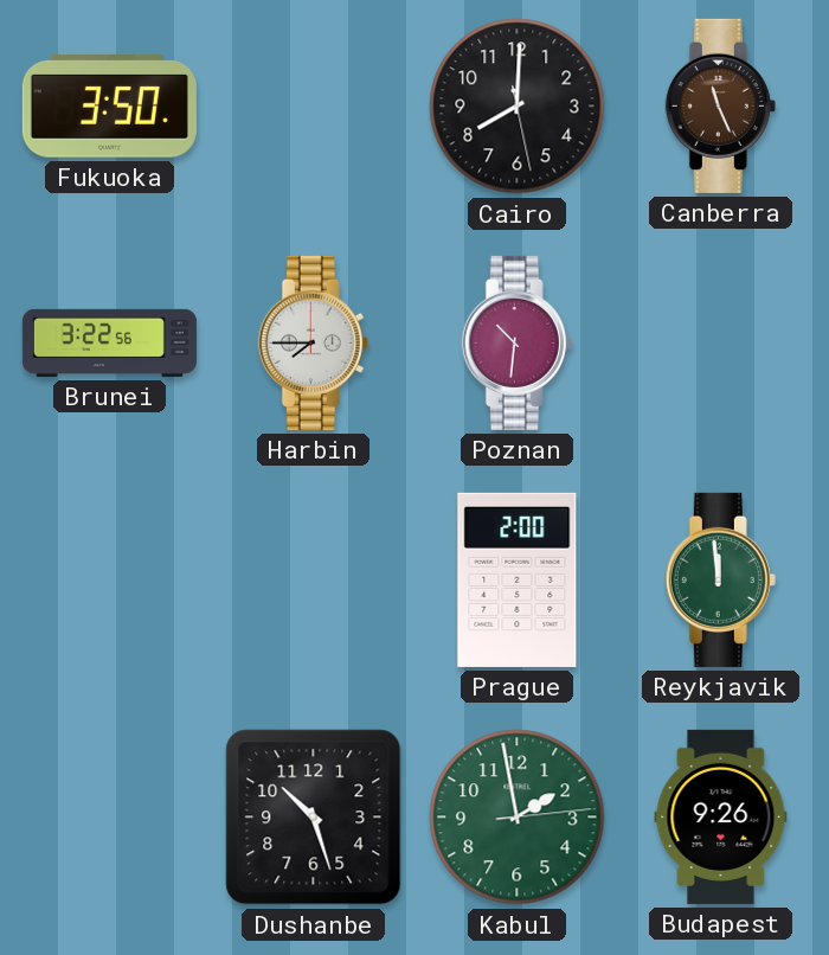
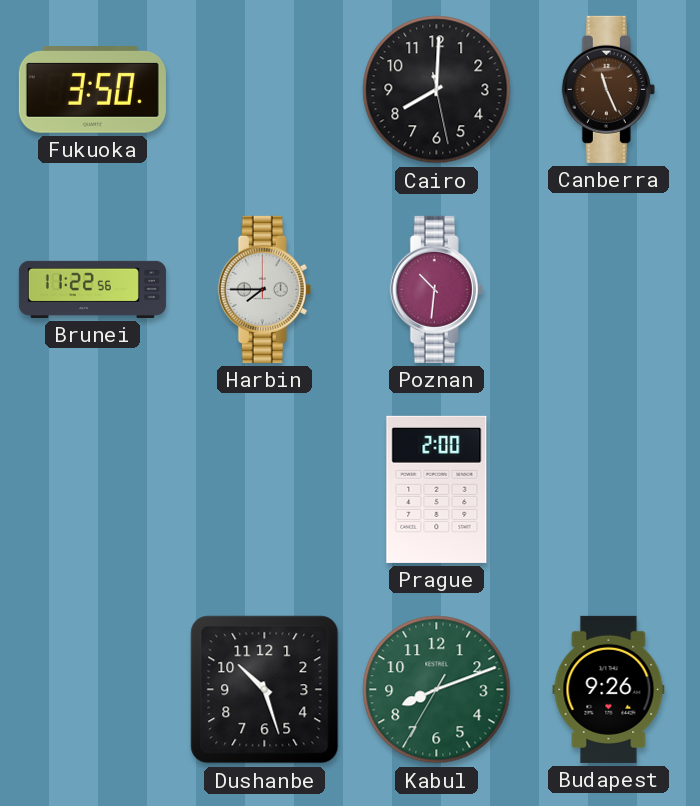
Brunei: 3:22 -> 11:22
Reykjavik: 11:59 -> none
Kabul: 1:58 -> 8:11
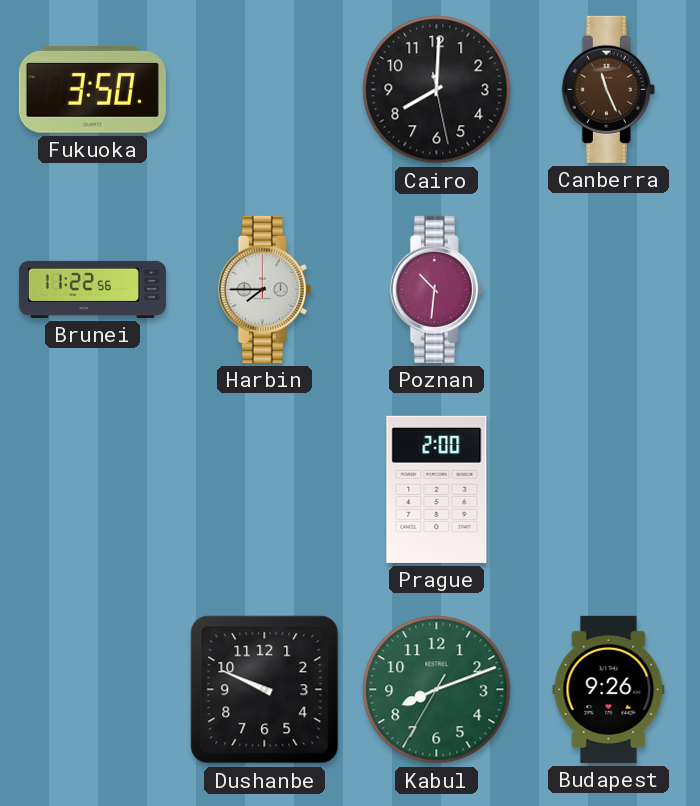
Dushanbe: 10:27 -> 9:49
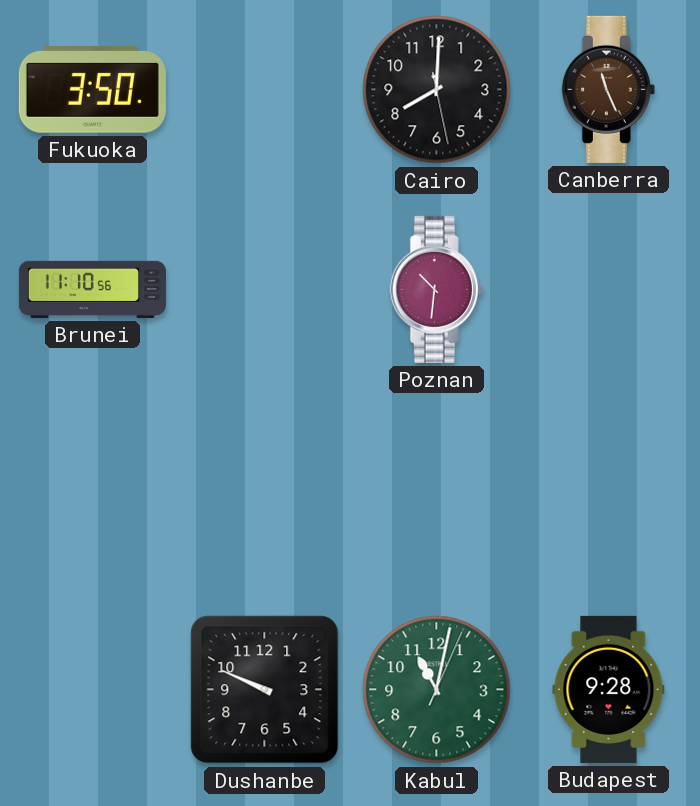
Brunei: 11:22 -> 11:10
Harbin: 7:45 -> none
Prague: 2:00 -> none
Kabul: 8:11 -> 11:02
Budapest: 9:26 -> 9:28
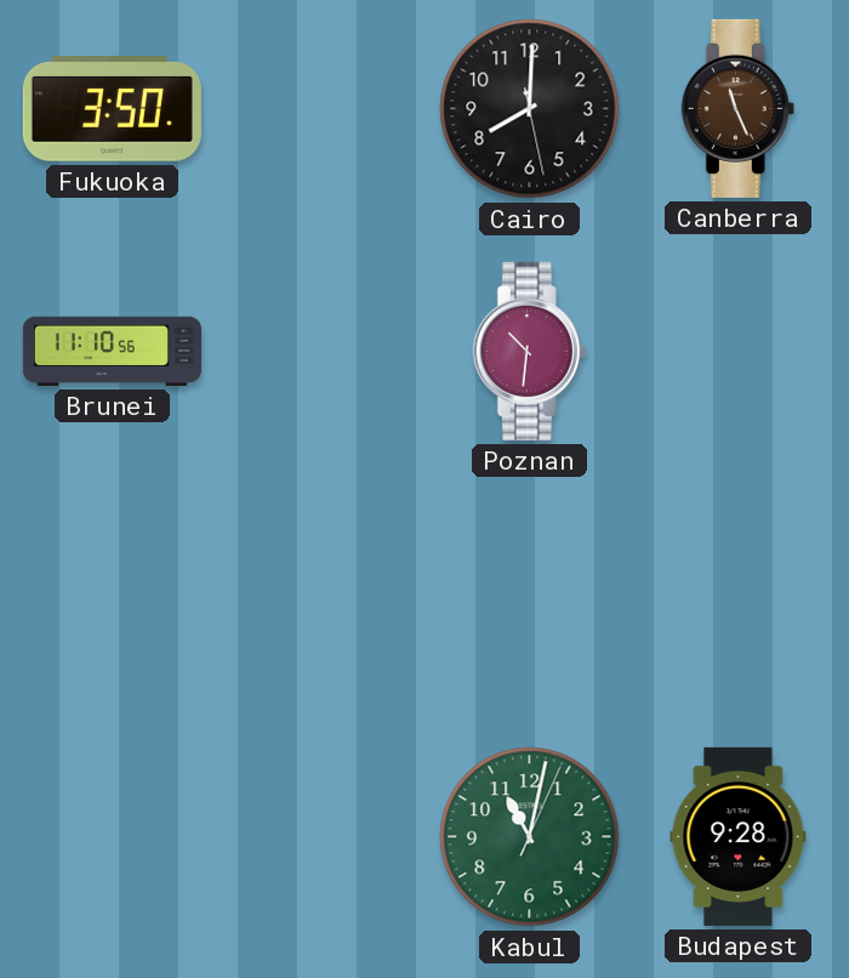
Dushanbe: 9:49 -> none
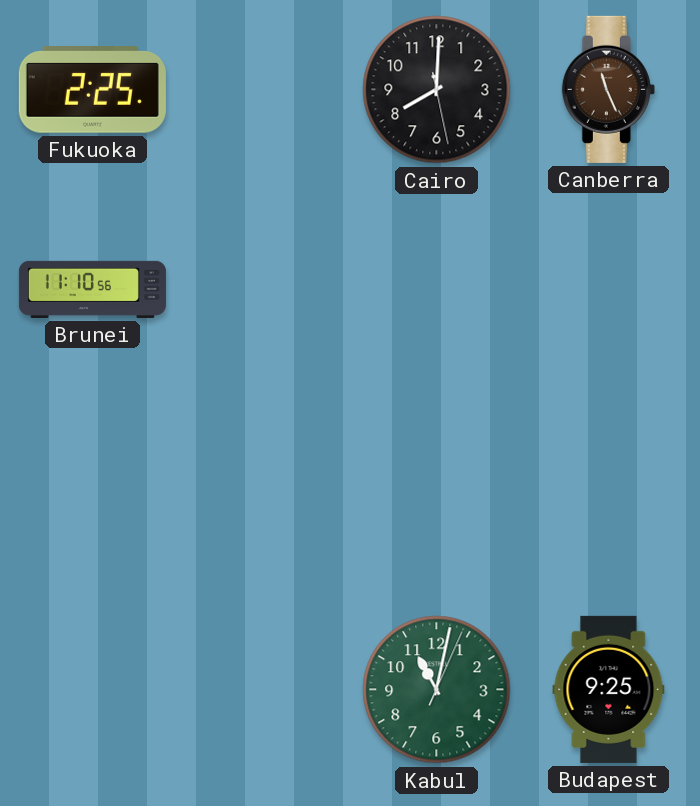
Fukuoka: 3:50 -> 2:25
Poznan: 10:31 -> none
Budapest: 9:28 -> 9:25
